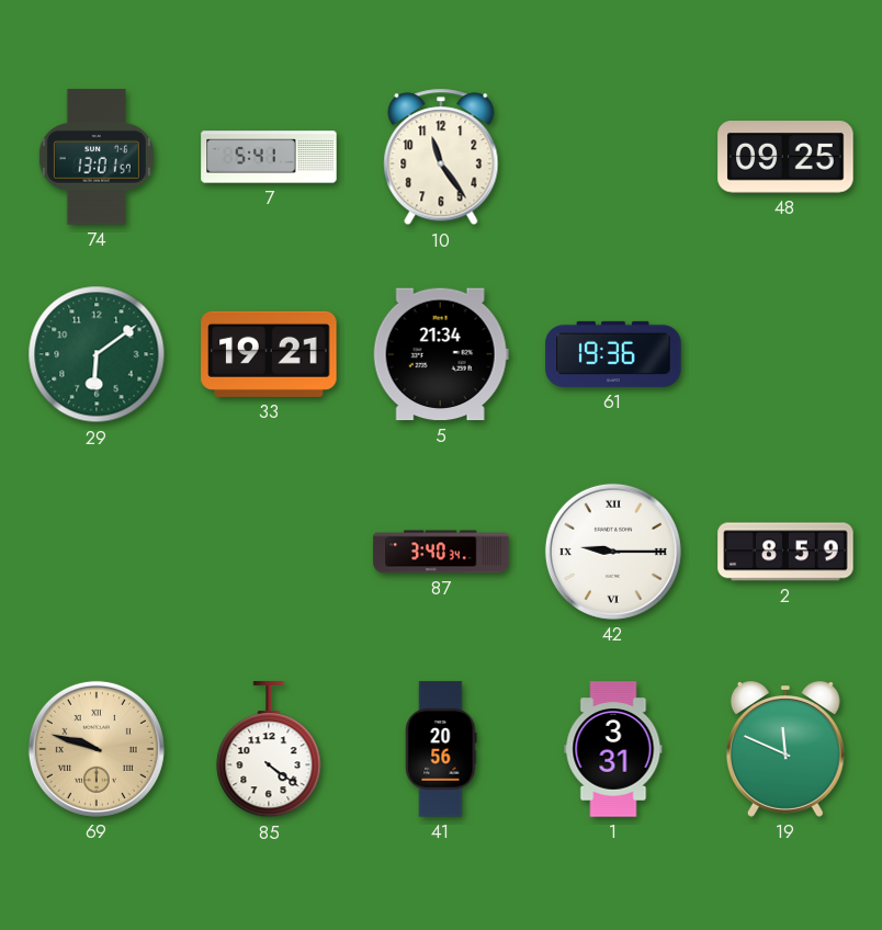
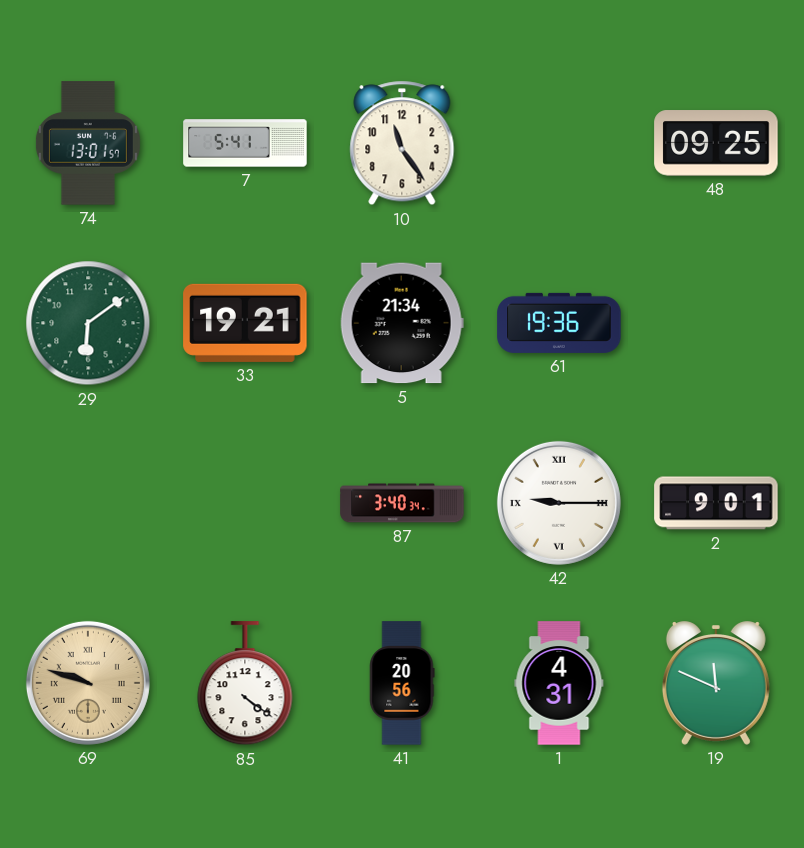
2: 8:59 -> 9:01
1: 3:31 -> 4:31
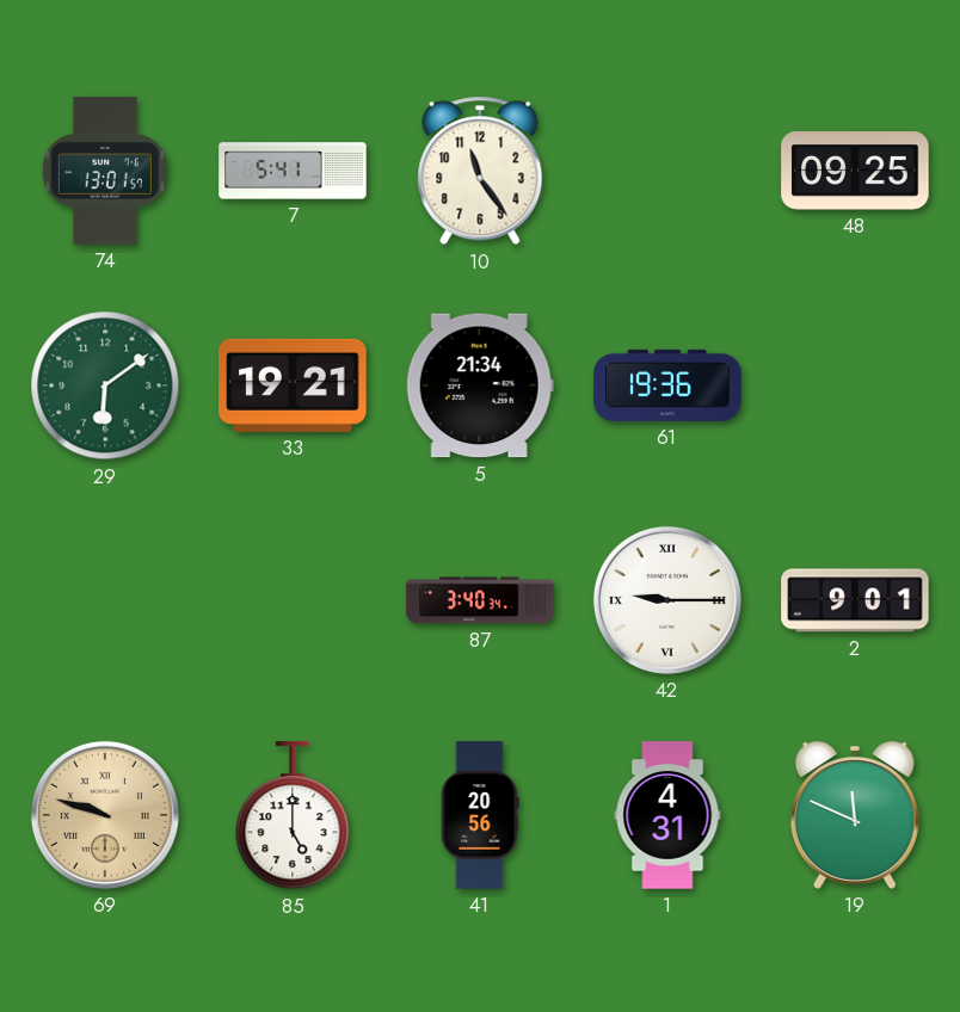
85: 4:21 -> 5:00
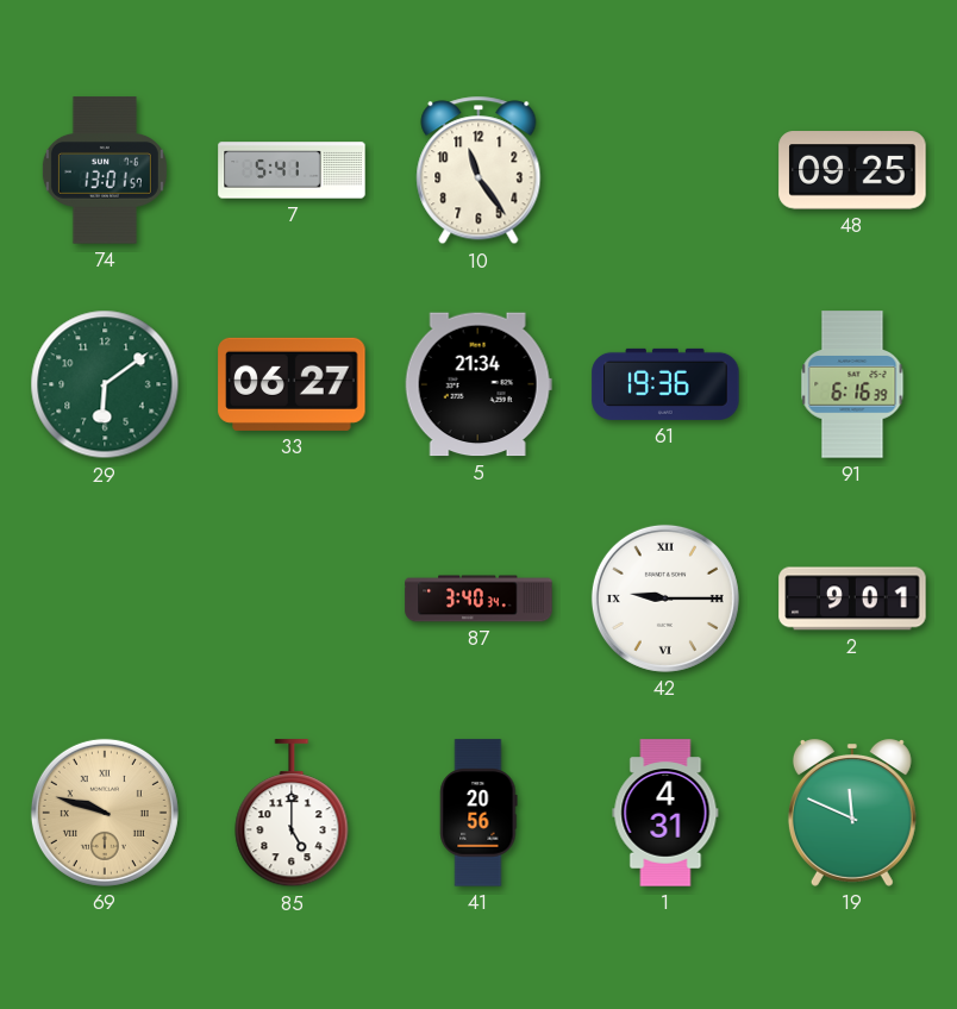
33: 19:21 -> 06:27
91: none -> 6:16
